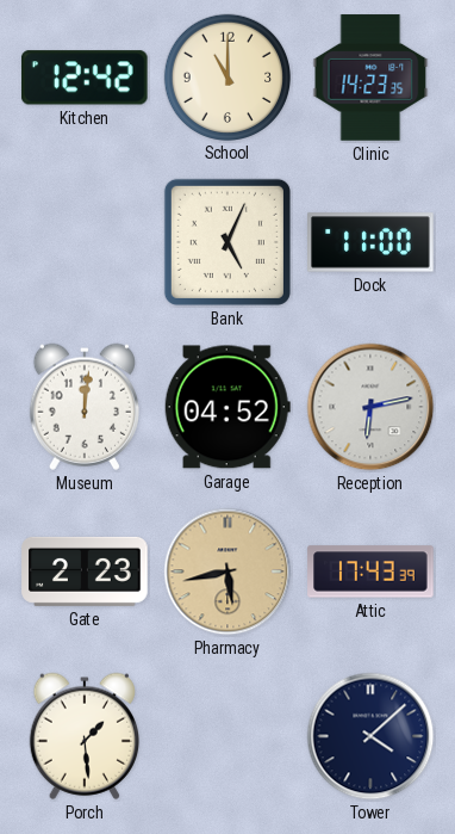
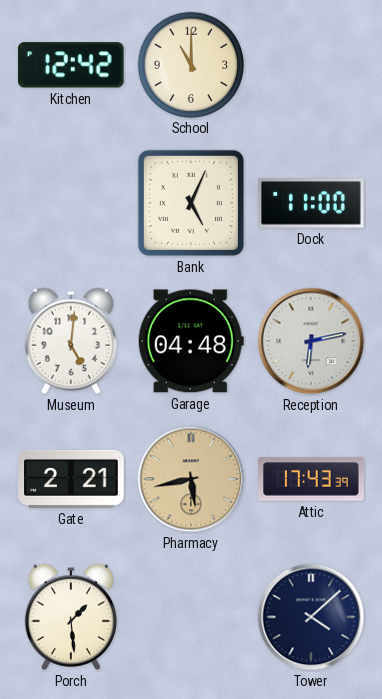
Clinic: 14:23 -> none
Museum: 12:01 -> 5:01
Garage: 04:52 -> 04:48
Gate: 2:23 -> 2:21
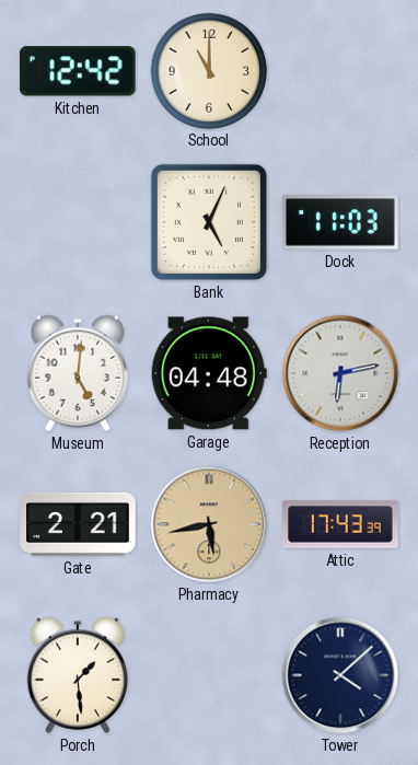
Dock: 11:00 -> 11:03
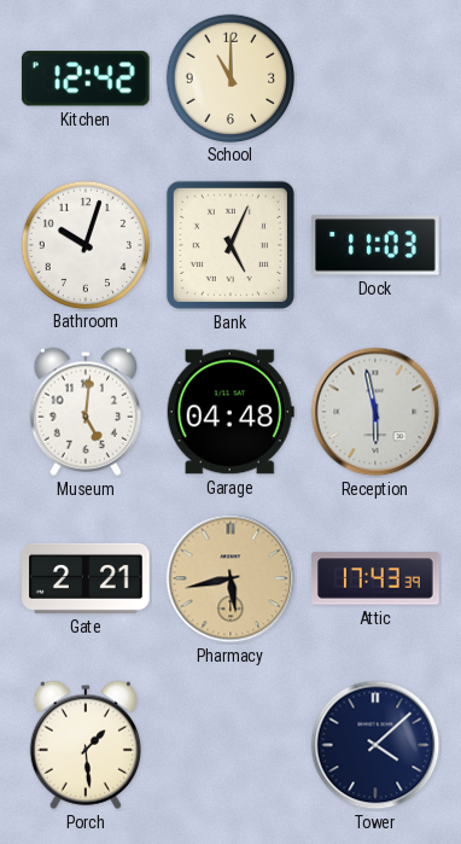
Bathroom: none -> 10:03
Reception: 6:13 -> 5:58
